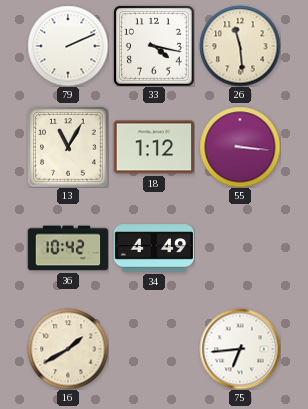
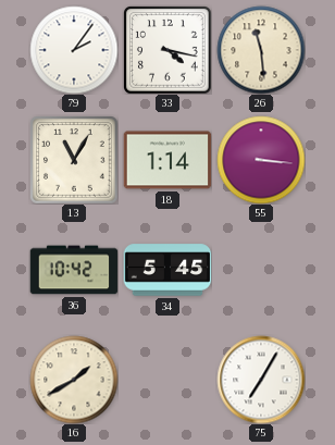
79: 2:11 -> 2:06
18: 1:12 -> 1:14
34: 4:49 -> 5:45
75: 6:44 -> 7:05
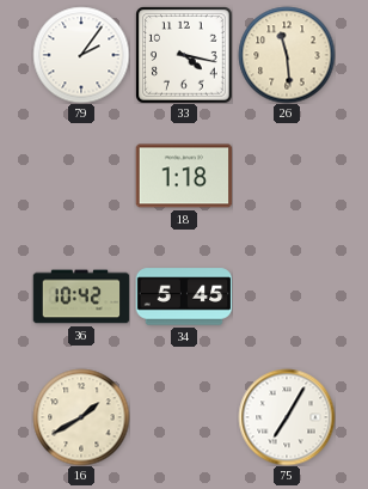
13: 11:05 -> none
18: 1:14 -> 1:18
55: 3:16 -> none
